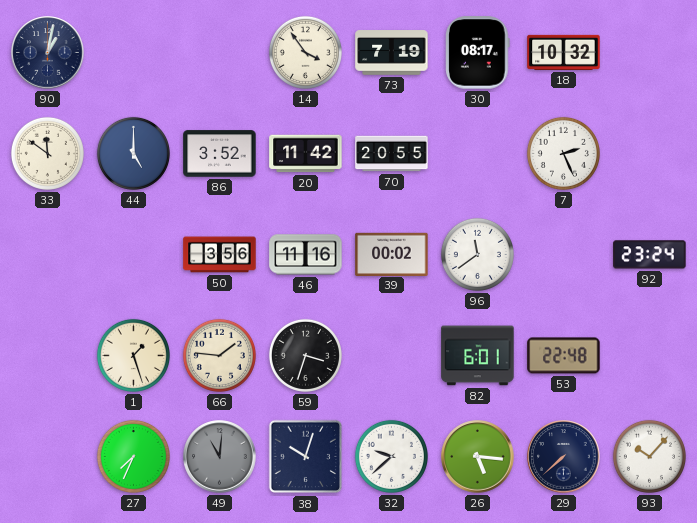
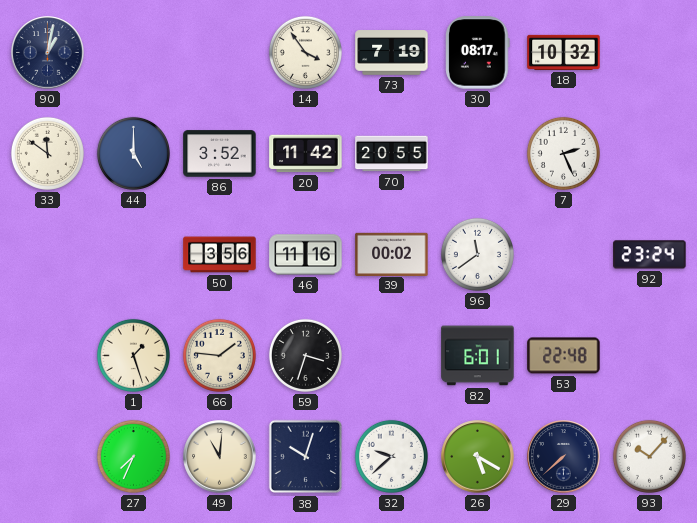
49 dial: grey -> cream
26: 5:16 -> 5:20
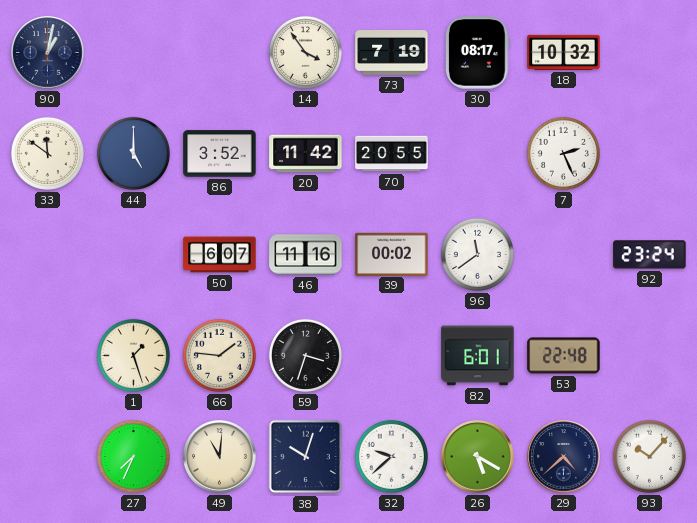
50: 3:56 -> 6:07
29: 7:38 -> 4:38
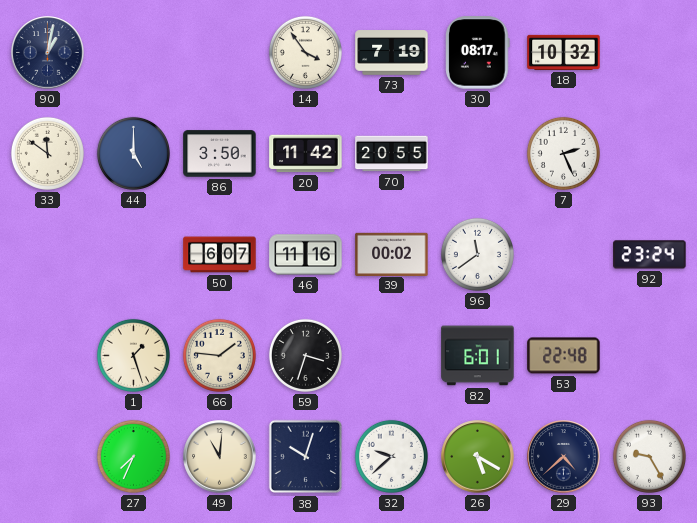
86: 3:52 -> 3:50
93: 10:07 -> 9:25
